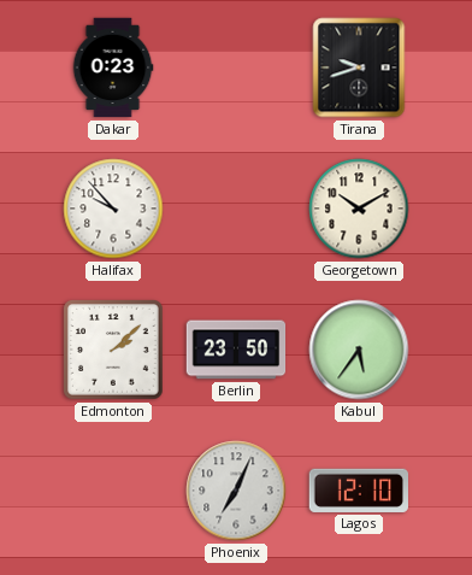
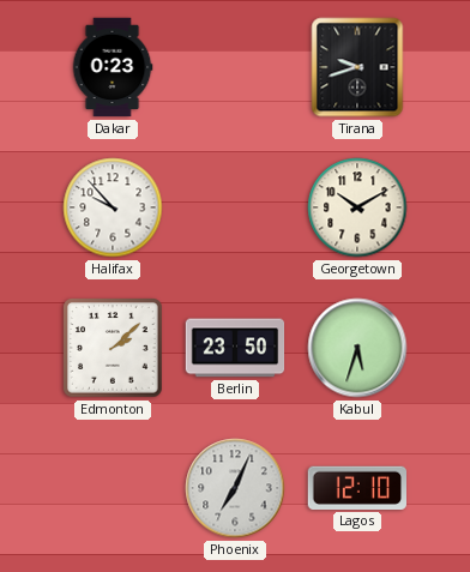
Kabul: 5:36 -> 5:33
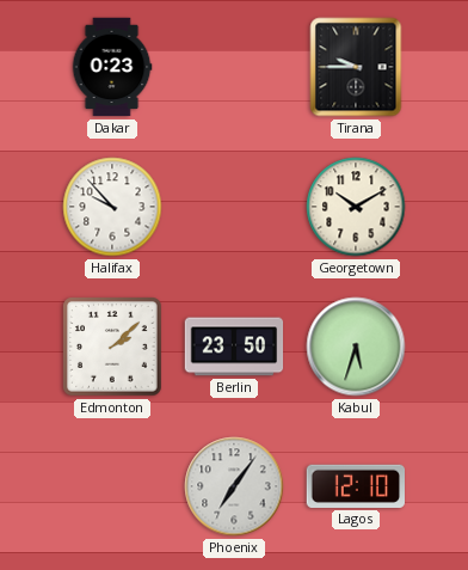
Tirana: 9:42 -> 9:45
Phoenix: 7:04 -> 7:06
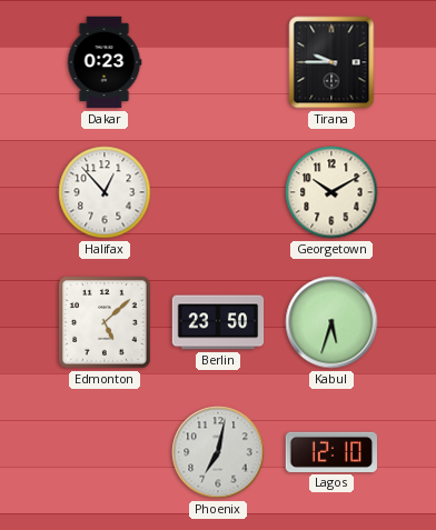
Halifax: 9:53 -> 12:53
Edmonton: 2:08 -> 5:08
Phoenix: 7:06 -> 7:02
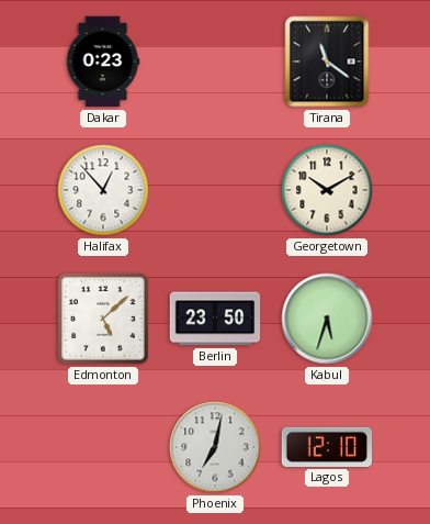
Tirana: 9:45 -> 11:21
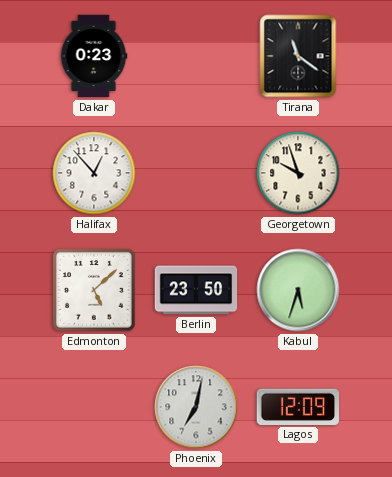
Georgetown: 10:10 -> 9:57
Lagos: 12:10 -> 12:09
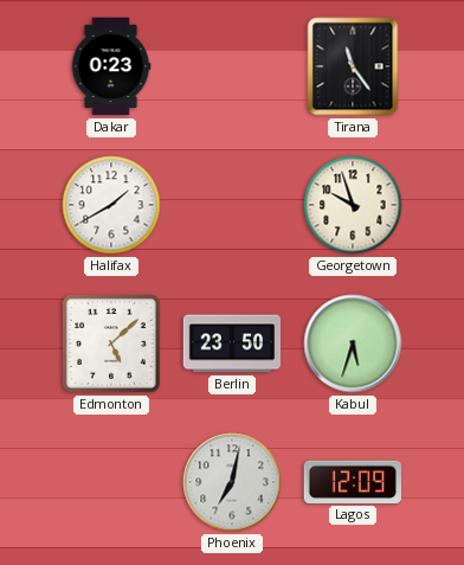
Tirana: 11:21 -> 11:24
Halifax: 12:53 -> 1:40
